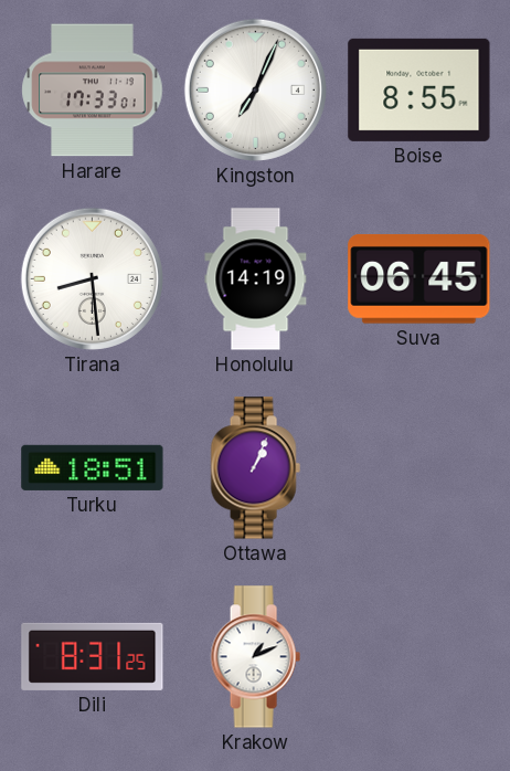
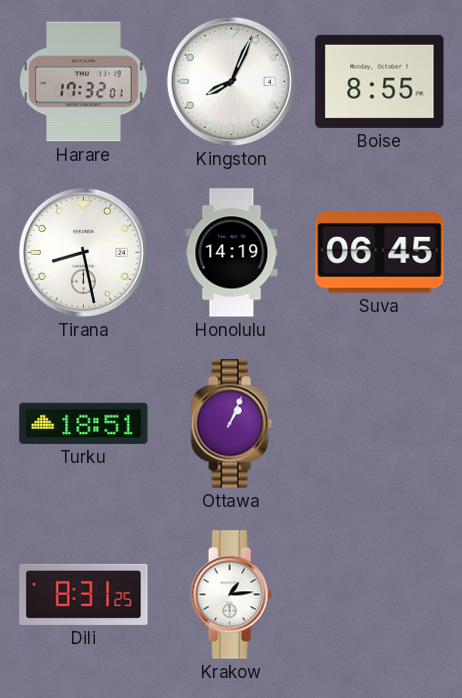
Harare: 17:33 -> 17:32
Kingston: 7:04 -> 8:04
Tirana: 8:29 -> 8:28
Krakow: 1:11 -> 1:14
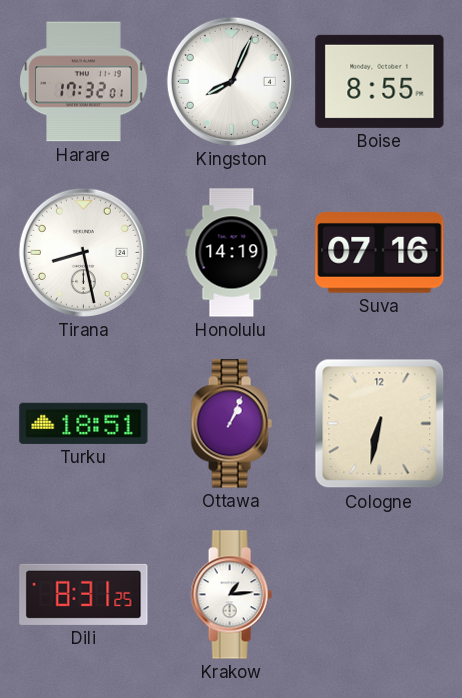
Suva: 06:45 -> 07:16
Cologne: none -> 6:32
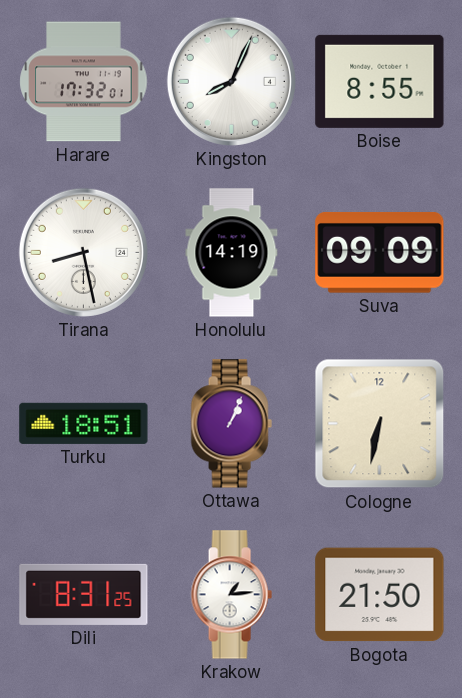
Suva: 07:16 -> 09:09
Bogota: none -> 21:50
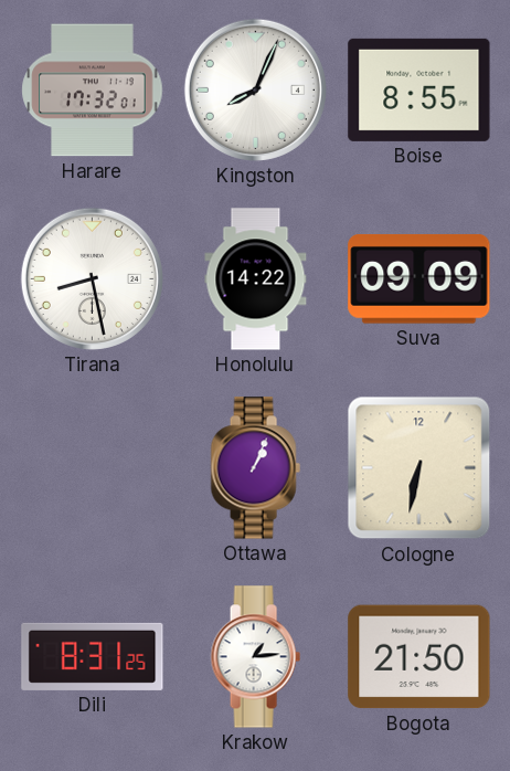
Honolulu: 14:19 -> 14:22
Turku: 18:51 -> none
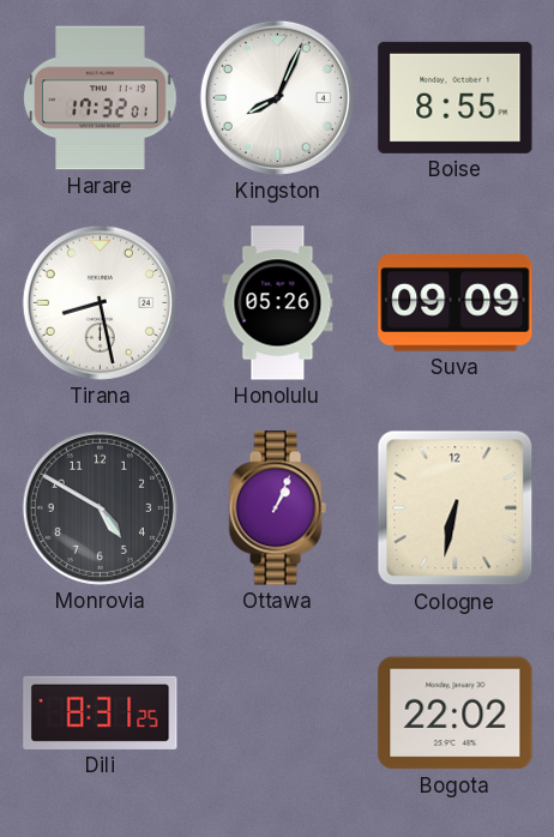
Honolulu: 14:22 -> 05:26
Monrovia: none -> 4:50
Krakow: 1:14 -> none
Bogota: 21:50 -> 22:02
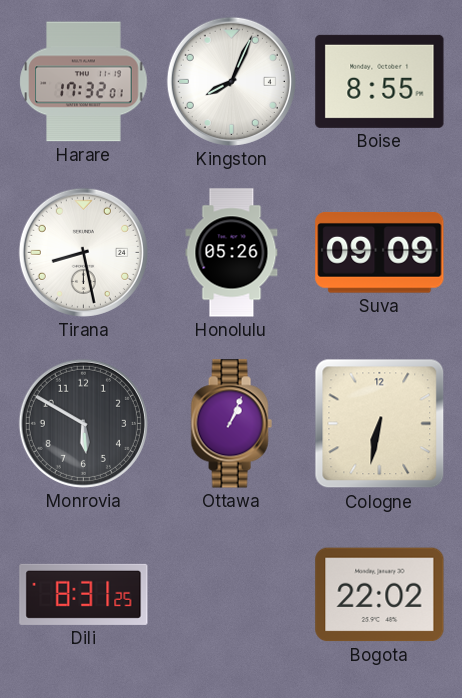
Monrovia: 4:50 -> 5:50
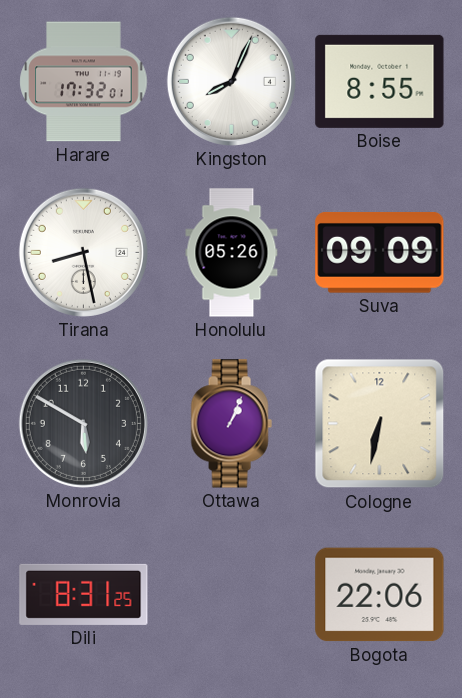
Bogota: 22:02 -> 22:06
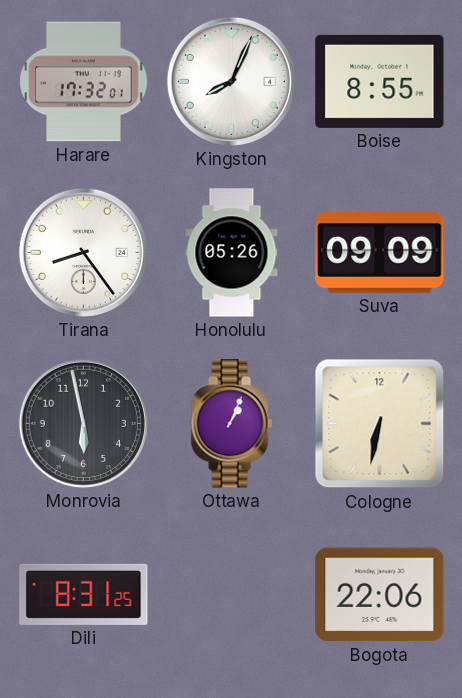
Tirana: 8:28 -> 8:24
Monrovia: 5:50 -> 5:58
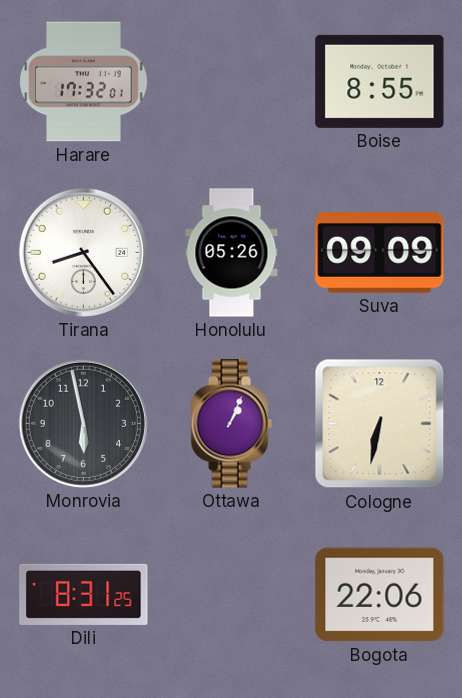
Kingston: 8:04 -> none
